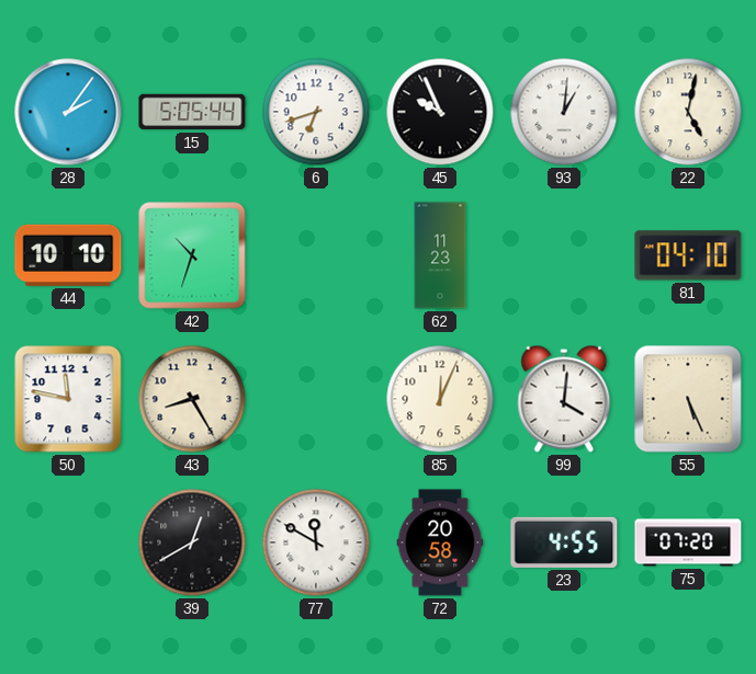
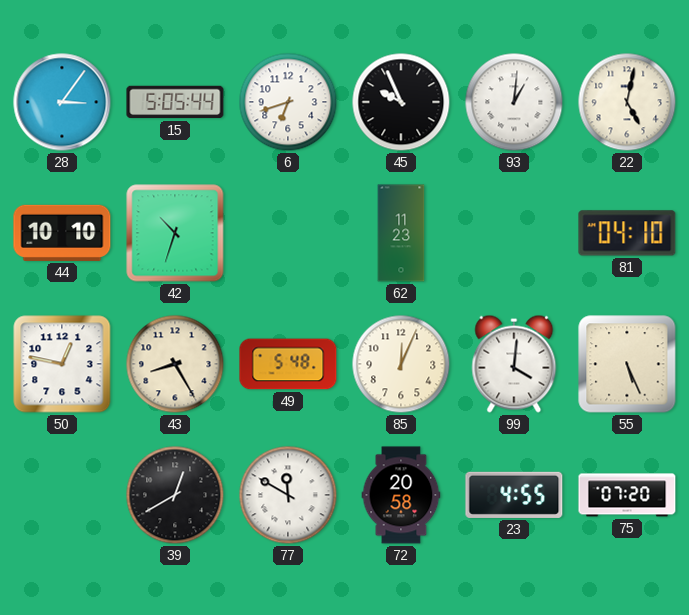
28: 2:06 -> 3:06
50: 11:47 -> 12:47
49: none -> 5:48
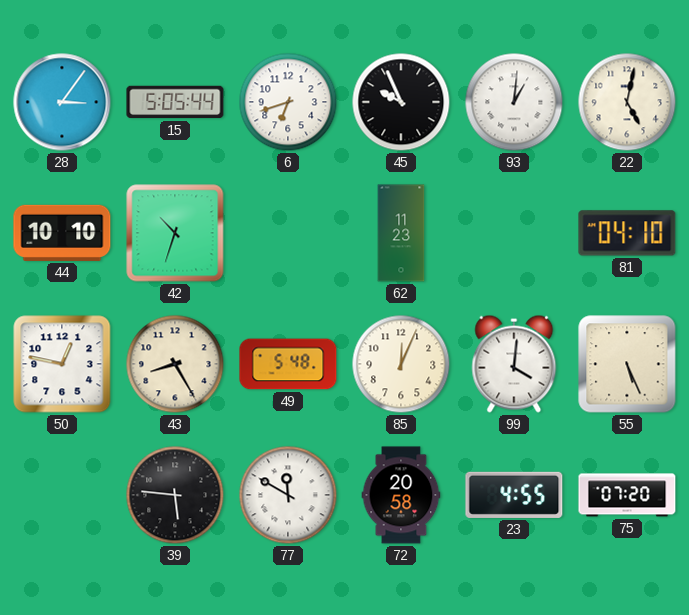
39: 12:40 -> 5:46
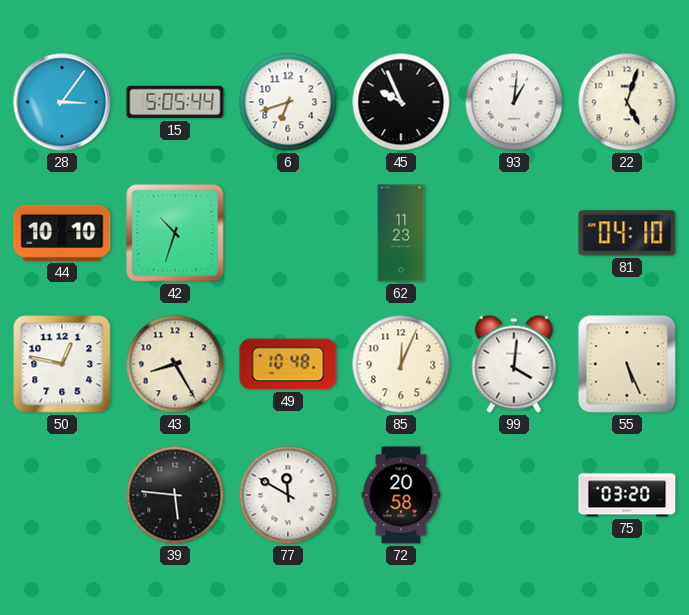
22: 5:02 -> 5:03
49: 5:48 -> 10:48
23: 4:55 -> none
75: 07:20 -> 03:20
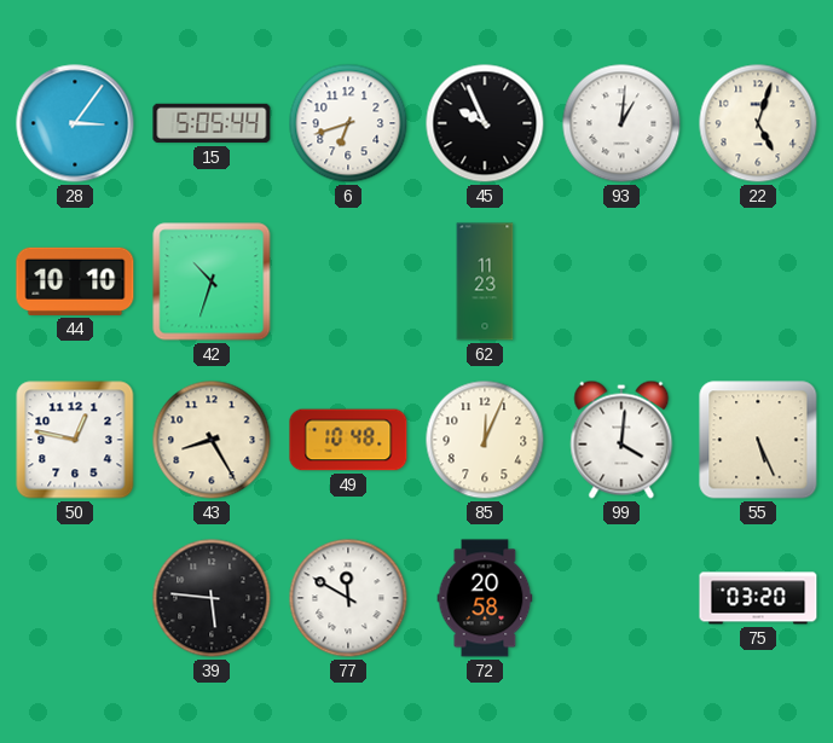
81: 04:10 -> none
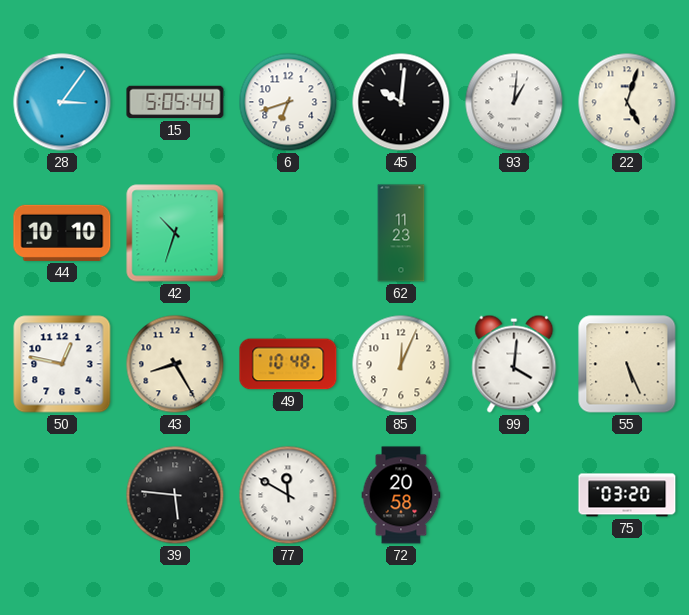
45: 9:56 -> 10:01
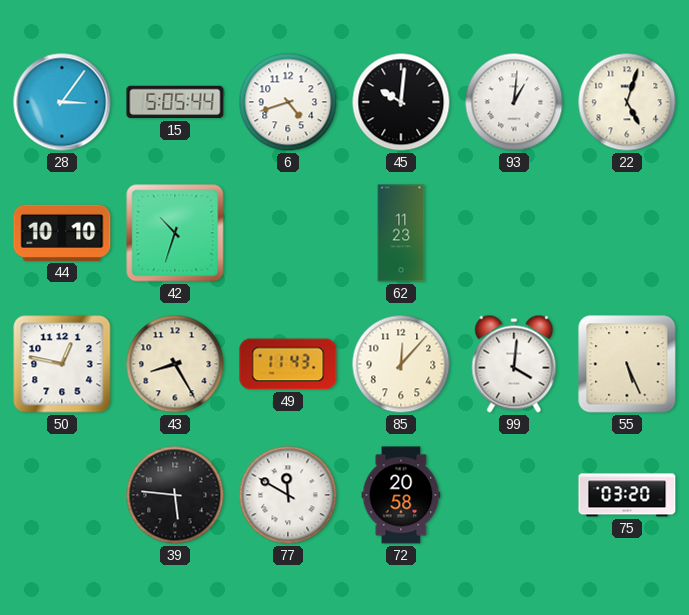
6: 6:42 -> 4:42
49: 10:48 -> 11:43
85: 12:04 -> 12:07
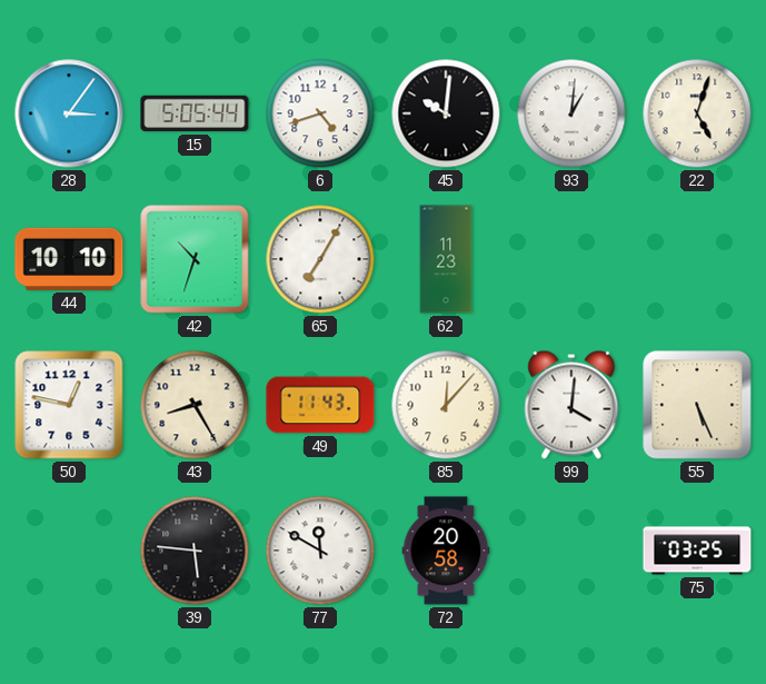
65: none -> 7:05
75: 03:20 -> 03:25
